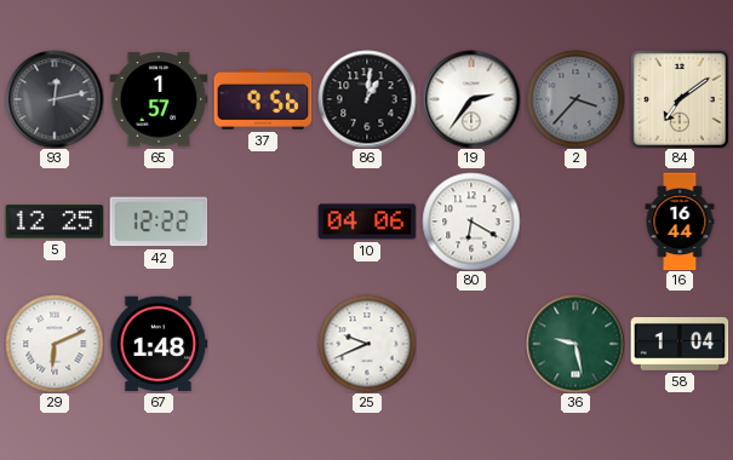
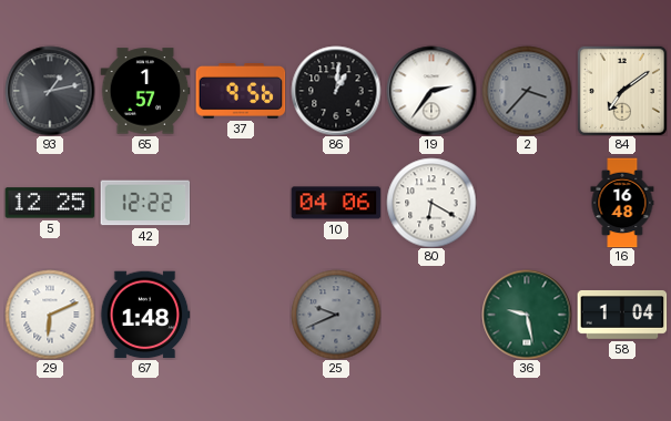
93: 12:13 -> 1:13
16: 16:44 -> 16:48
25 dial: white -> grey
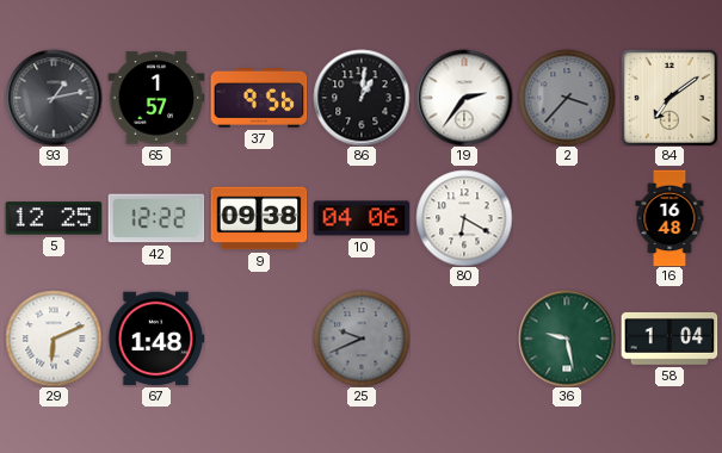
9: none -> 09:38
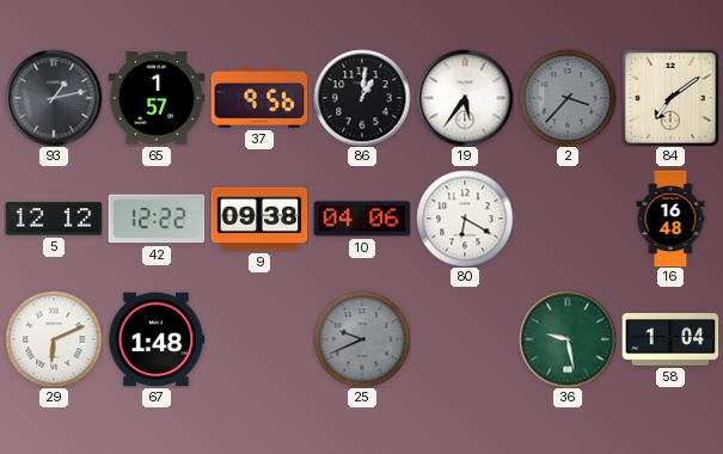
19: 2:36 -> 5:36
5: 12:25 -> 12:12
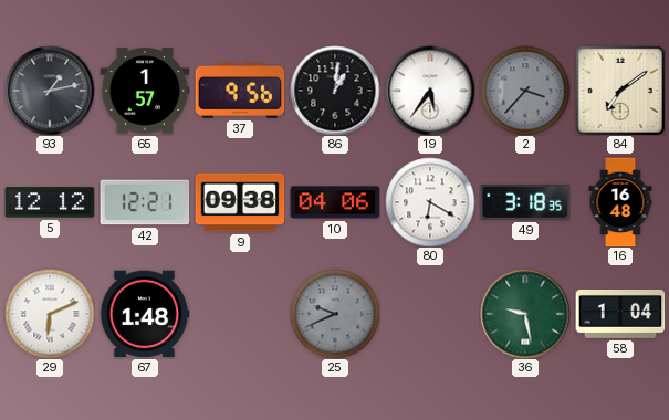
42: 12:22 -> 12:21
49: none -> 3:18
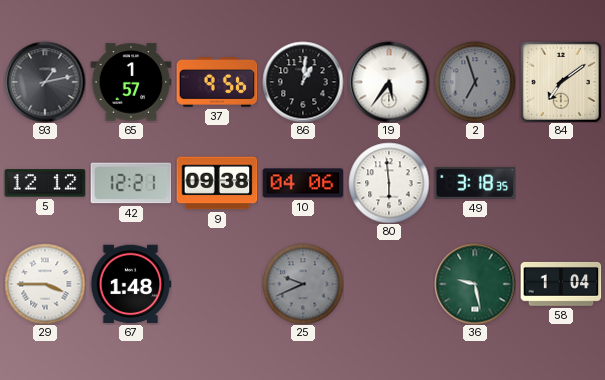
2: 3:37 -> 6:57
80: 6:20 -> 5:59
16: 16:48 -> none
29: 6:11 -> 3:45
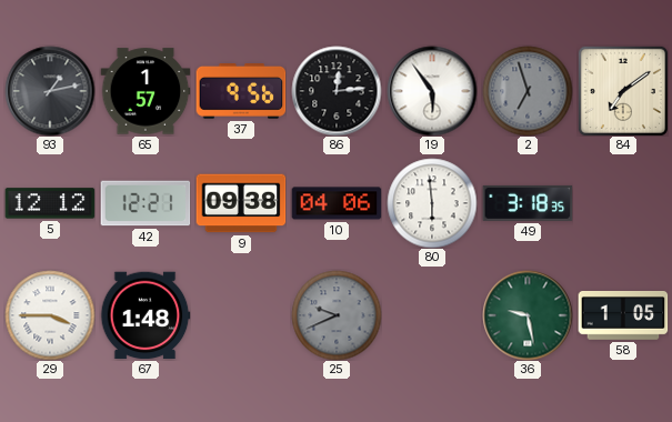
86: 1:01 -> 12:14
19: 5:36 -> 5:54
58: 1:04 -> 1:05
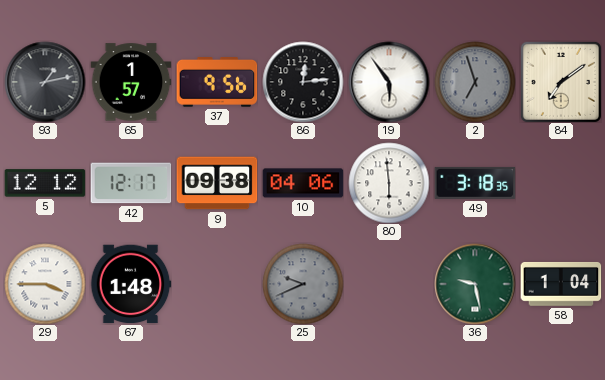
42: 12:21 -> 12:17
58: 1:05 -> 1:04
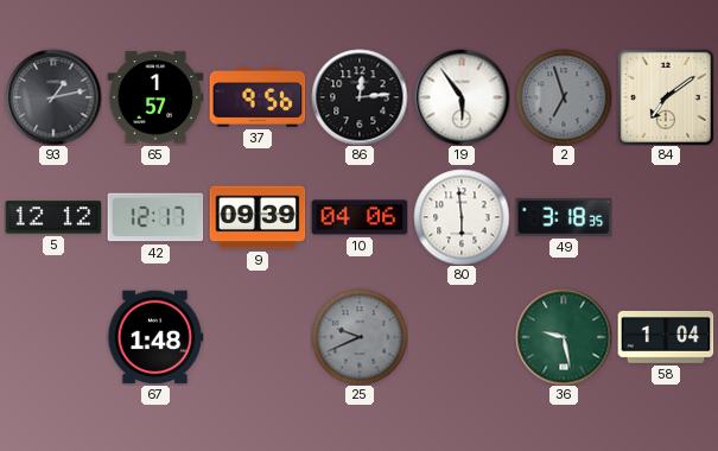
9: 09:38 -> 09:39
29: 3:45 -> none
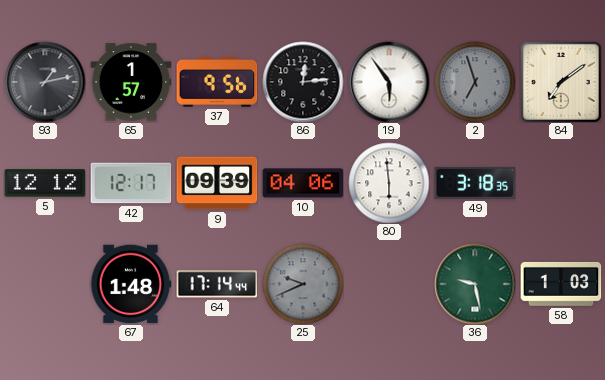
64: none -> 17:14
58: 1:04 -> 1:03
